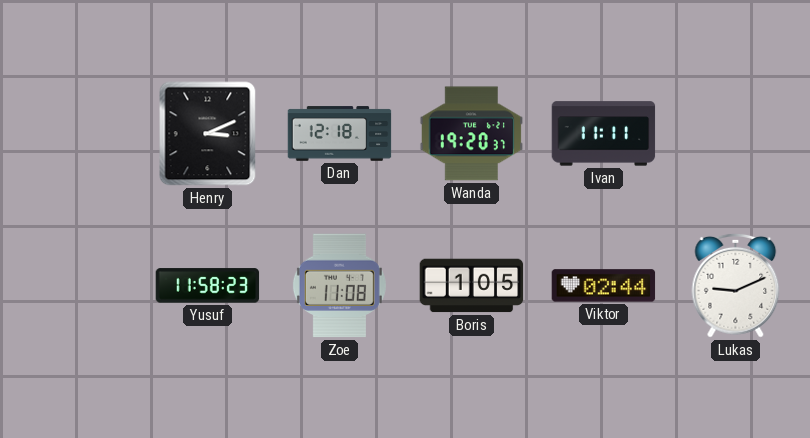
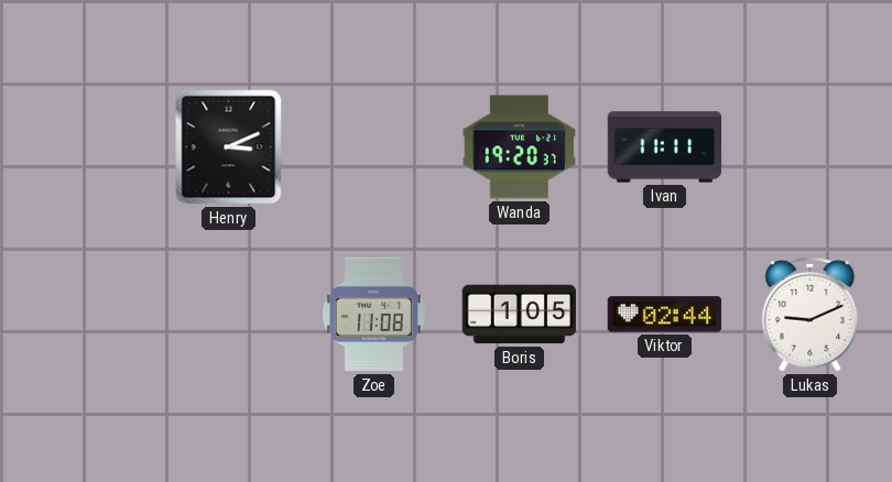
Dan: 12:18 -> none
Yusuf: 11:58 -> none
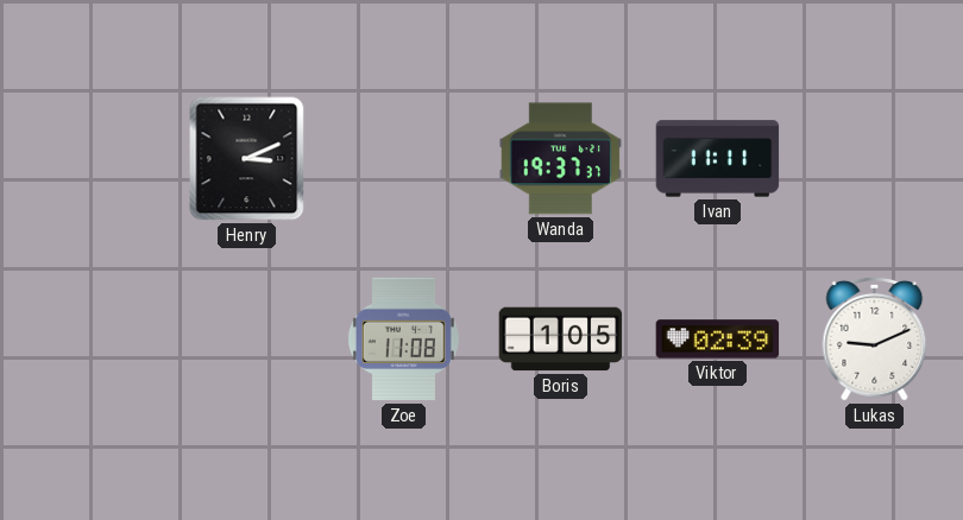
Wanda: 19:20 -> 19:37
Viktor: 02:44 -> 02:39
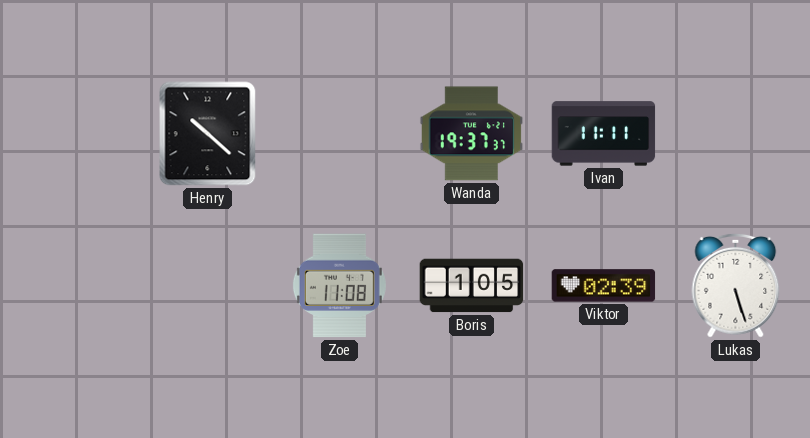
Henry: 3:11 -> 10:22
Lukas: 9:11 -> 5:27
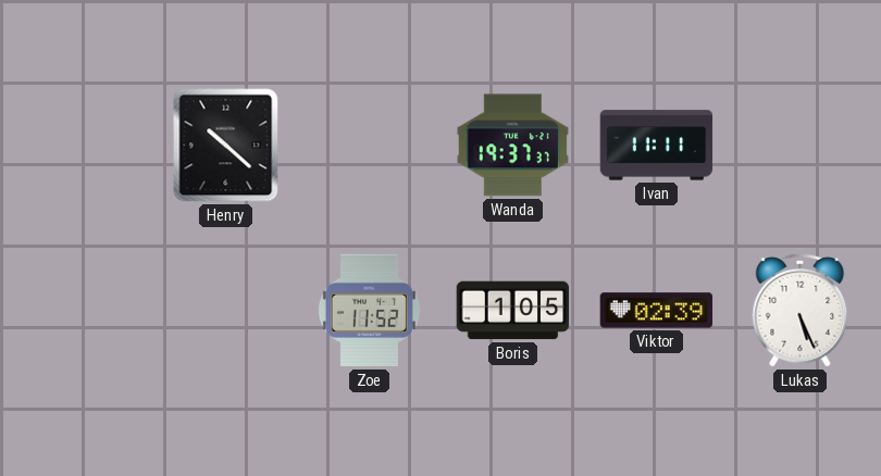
Zoe: 11:08 -> 11:52
Lukas: 5:27 -> 5:26
